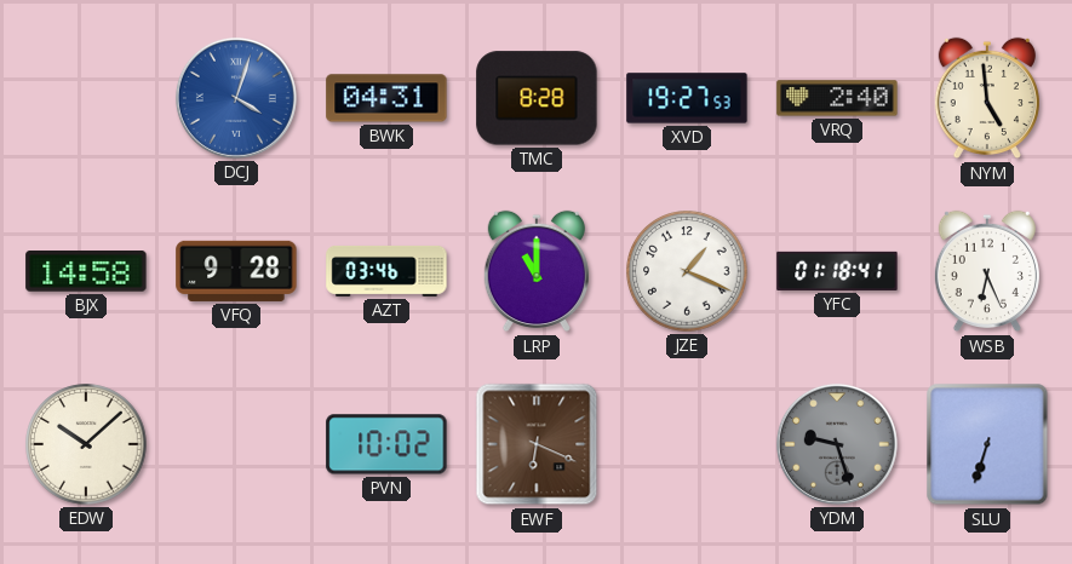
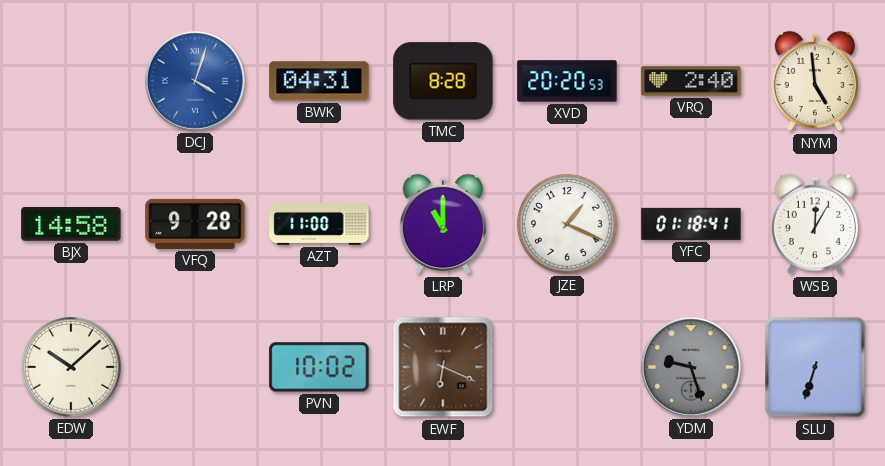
XVD: 19:27 -> 20:20
AZT: 03:46 -> 11:00
WSB: 6:26 -> 12:05
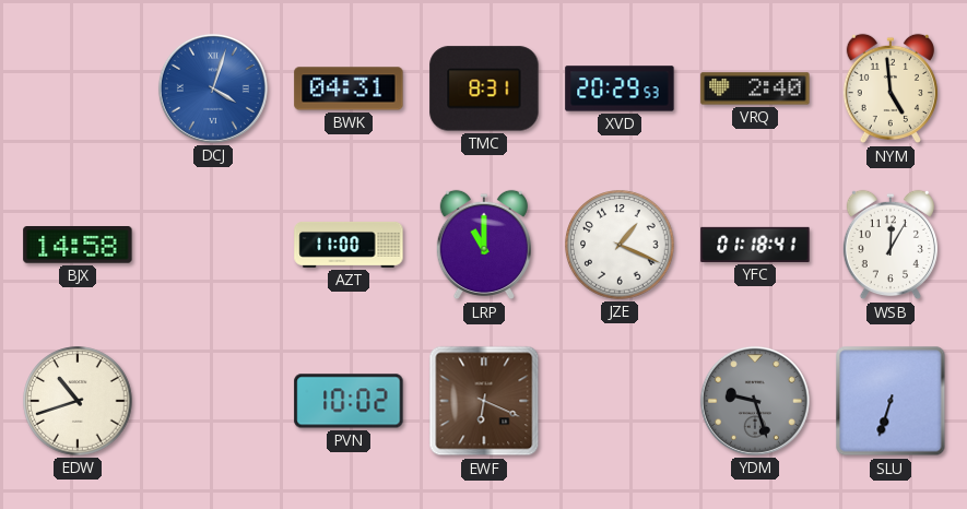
TMC: 8:28 -> 8:31
XVD: 20:20 -> 20:29
VFQ: 9:28 -> none
EDW: 10:08 -> 10:42
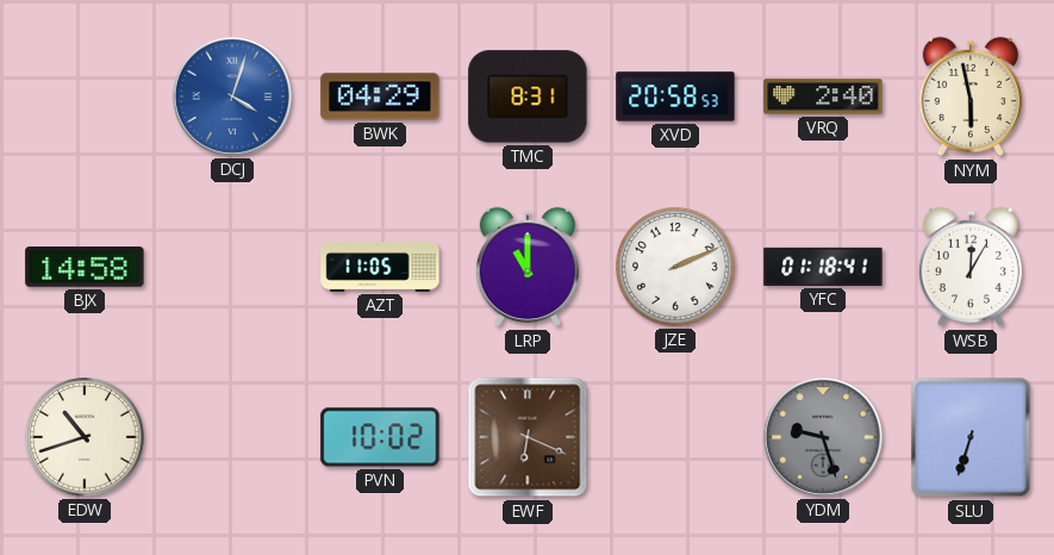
BWK: 04:31 -> 04:29
XVD: 20:29 -> 20:58
NYM: 4:59 -> 5:58
AZT: 11:00 -> 11:05
JZE: 1:19 -> 2:11
